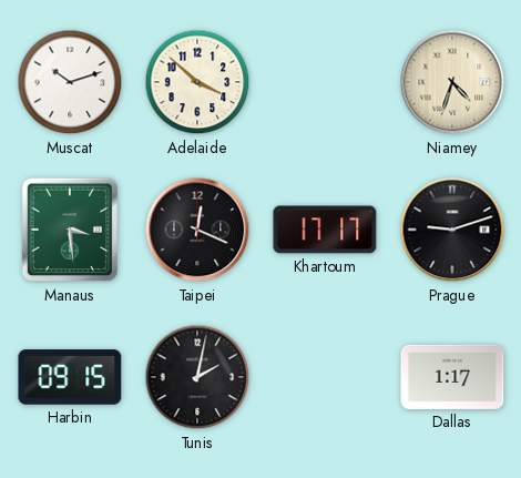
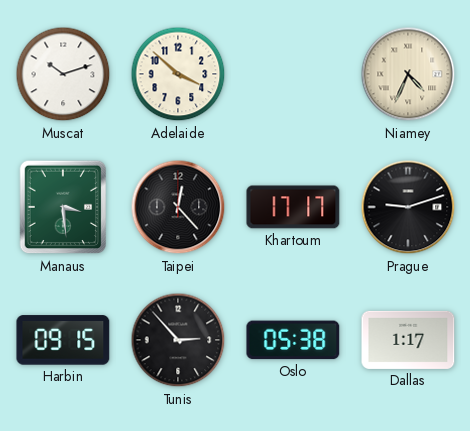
Niamey: 4:33 -> 4:34
Taipei: 12:19 -> 12:23
Tunis: 2:02 -> 2:53
Oslo: none -> 05:38
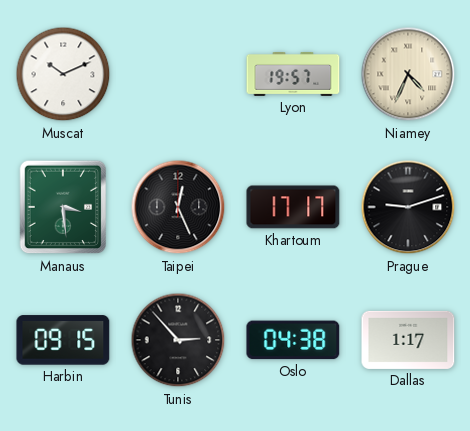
Muscat: 10:12 -> 10:11
Adelaide: 3:52 -> none
Lyon: none -> 19:57
Taipei: 12:23 -> 12:26
Oslo: 05:38 -> 04:38
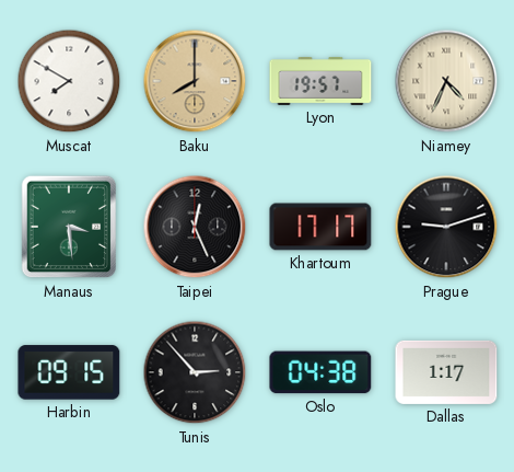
Muscat: 10:11 -> 7:50
Baku: none -> 8:00
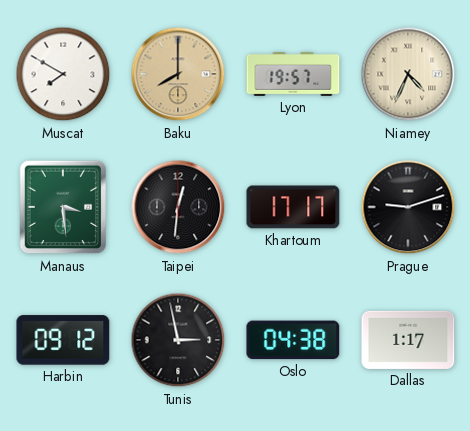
Taipei: 12:26 -> 12:31
Harbin: 09:15 -> 09:12
Tunis: 2:53 -> 2:58
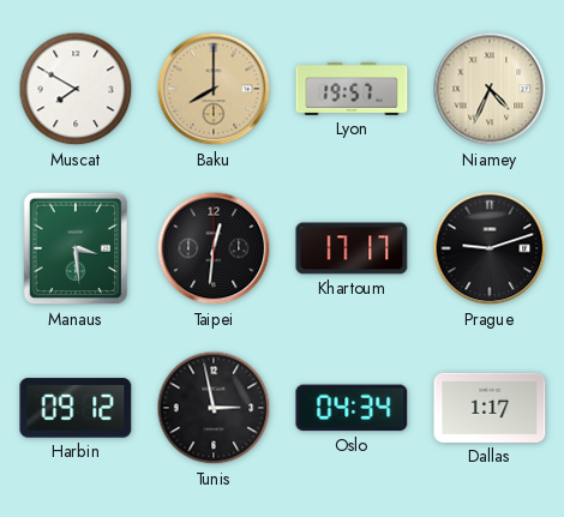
Oslo: 04:38 -> 04:34
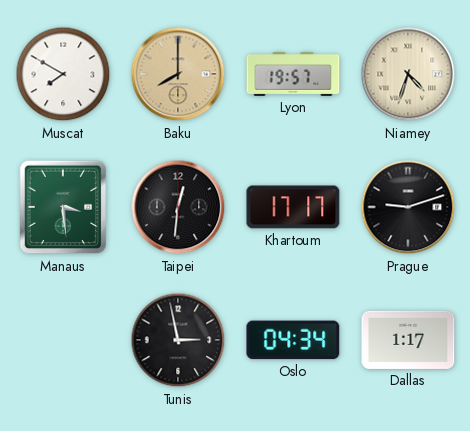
Niamey: 4:34 -> 4:33
Harbin: 09:12 -> none
